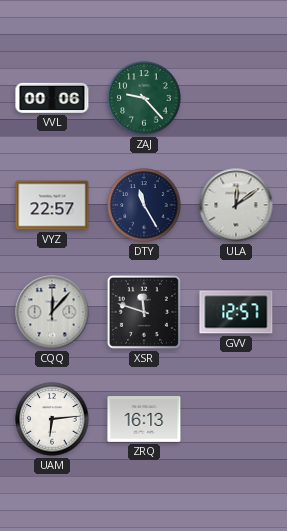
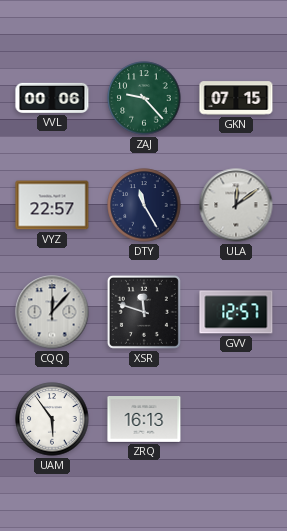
GKN: none -> 07:15
UAM: 6:14 -> 5:54
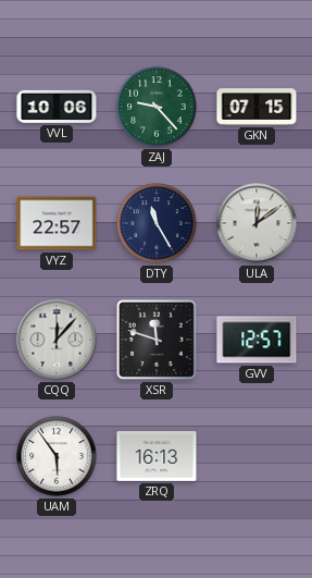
VVL: 00:06 -> 10:06
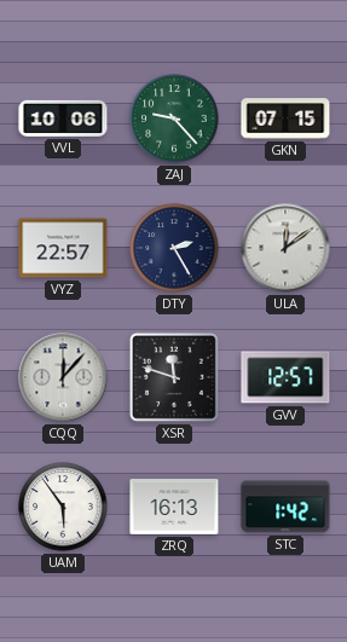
DTY: 11:25 -> 2:25
STC: none -> 1:42
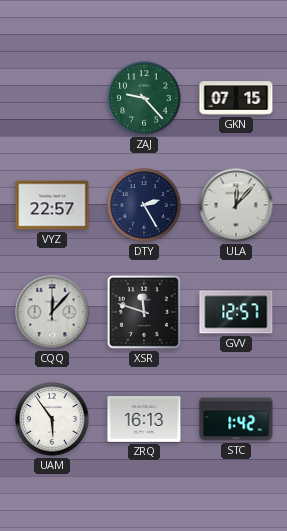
VVL: 10:06 -> none
ULA: 12:09 -> 12:07
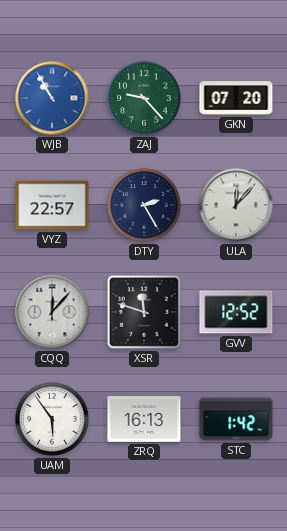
WJB: none -> 10:55
GKN: 07:15 -> 07:20
GVV: 12:57 -> 12:52
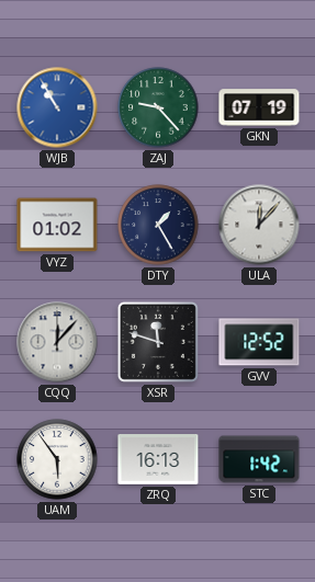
GKN: 07:20 -> 07:19
VYZ: 22:57 -> 01:02
DTY: 2:25 -> 1:25
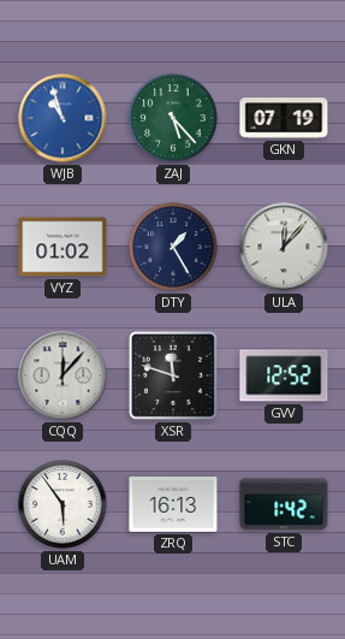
WJB: 10:55 -> 10:57
ZAJ: 9:23 -> 5:23
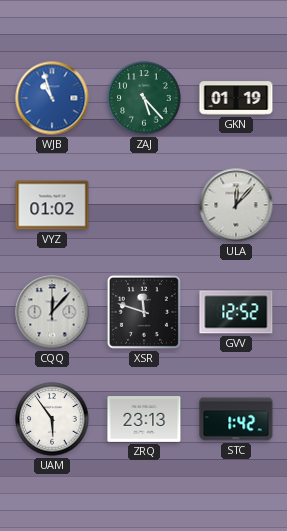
GKN: 07:19 -> 01:19
DTY: 1:25 -> none
ZRQ: 16:13 -> 23:13
